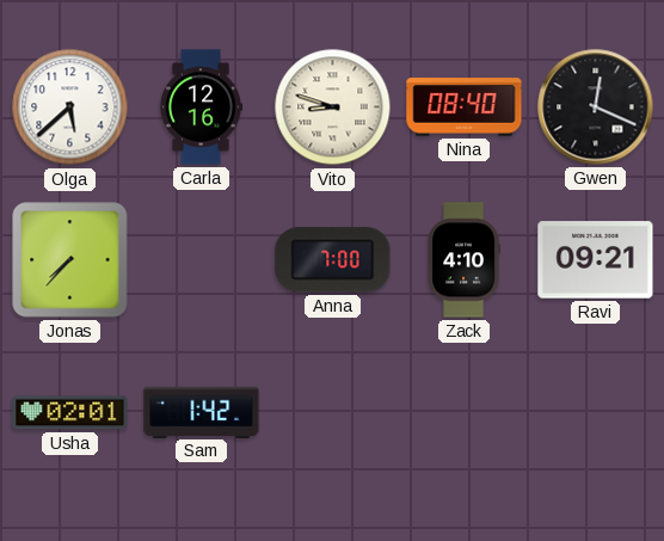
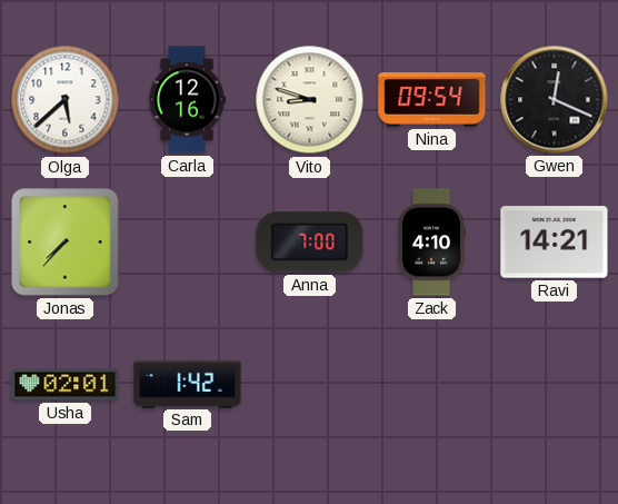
Nina: 08:40 -> 09:54
Ravi: 09:21 -> 14:21
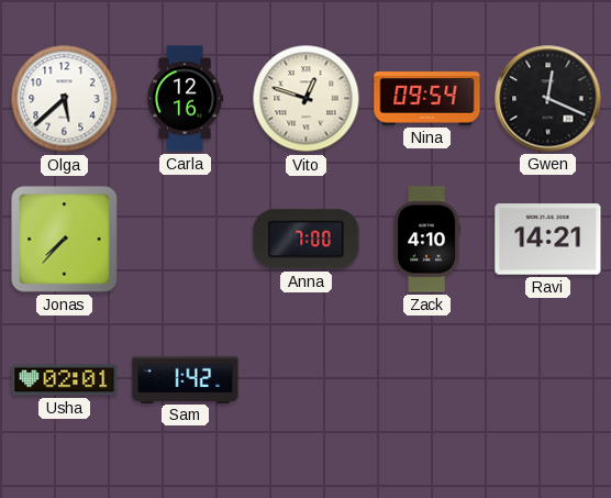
Vito: 8:48 -> 12:48
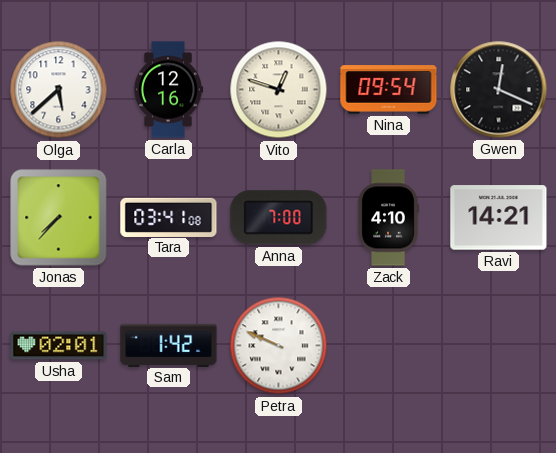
Tara: none -> 03:41
Petra: none -> 9:49
